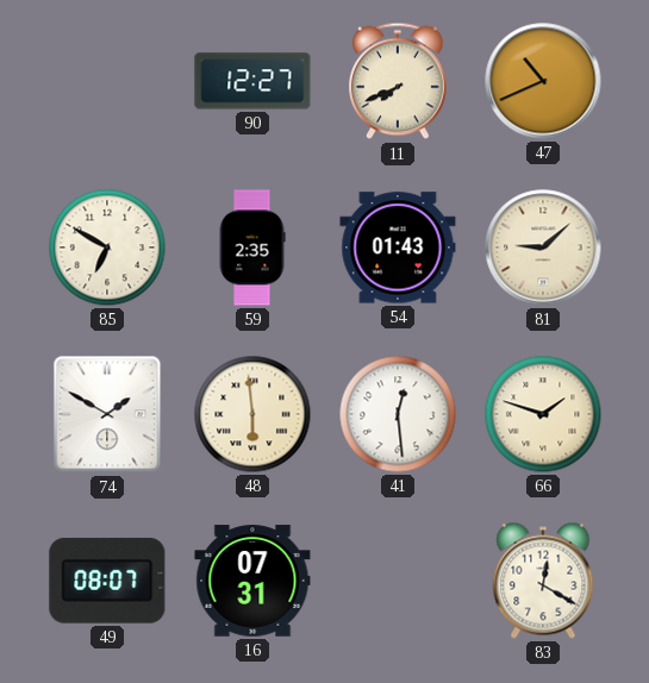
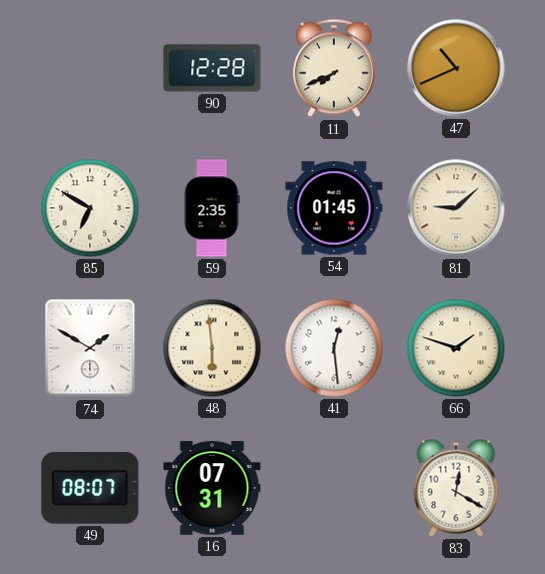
90: 12:27 -> 12:28
54: 01:43 -> 01:45
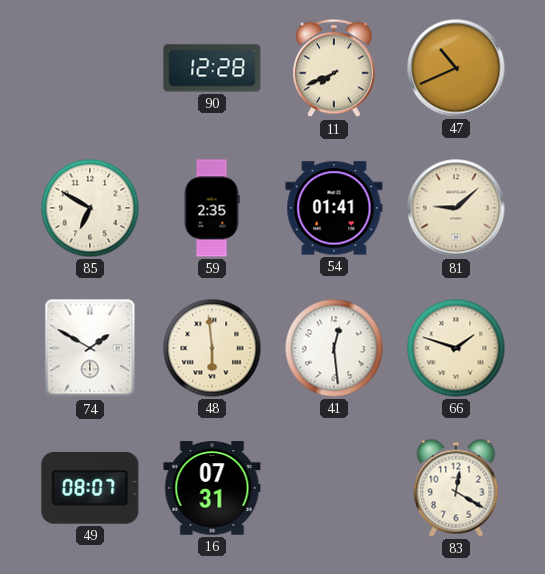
54: 01:45 -> 01:41
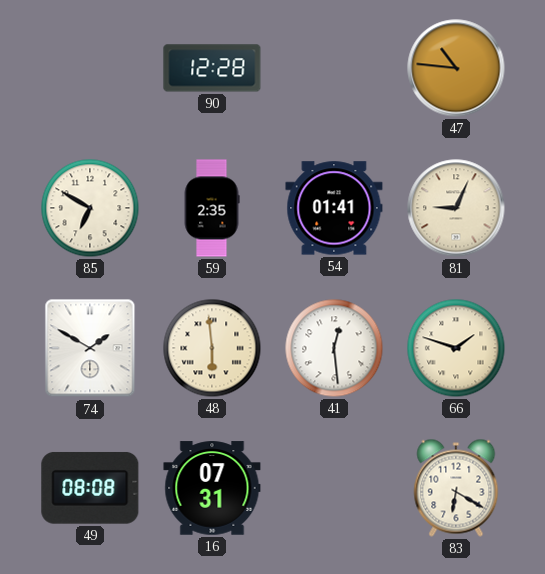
11: 7:41 -> none
47: 10:41 -> 10:46
81: 9:08 -> 9:04
49: 08:07 -> 08:08
83: 12:20 -> 6:20
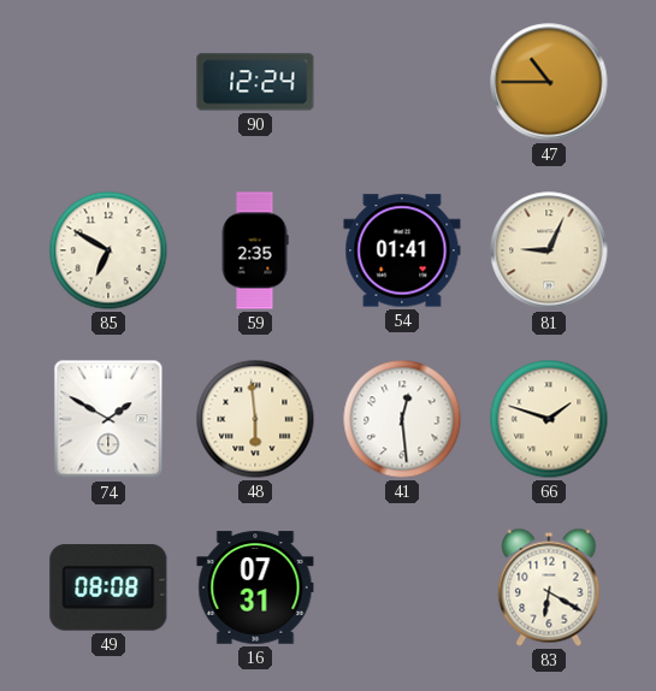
90: 12:28 -> 12:24
47: 10:46 -> 10:45
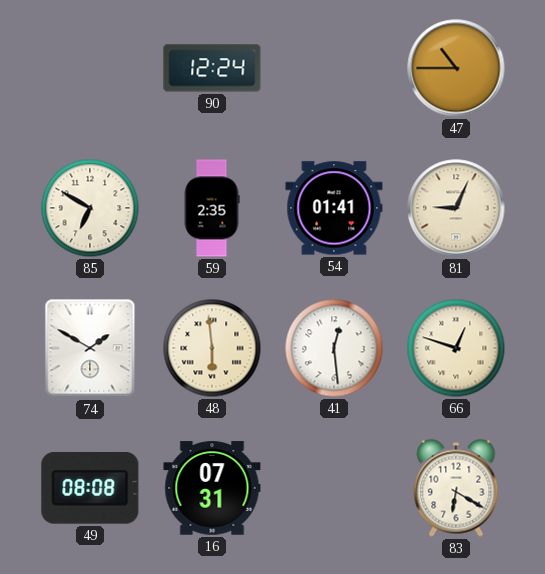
66: 1:48 -> 12:48
